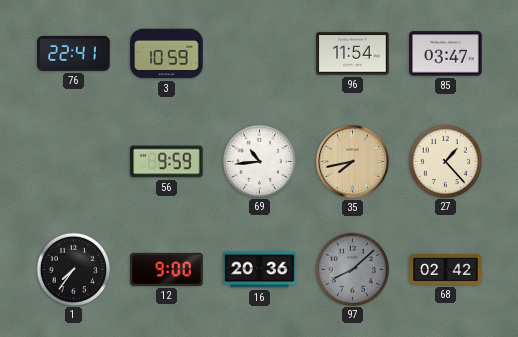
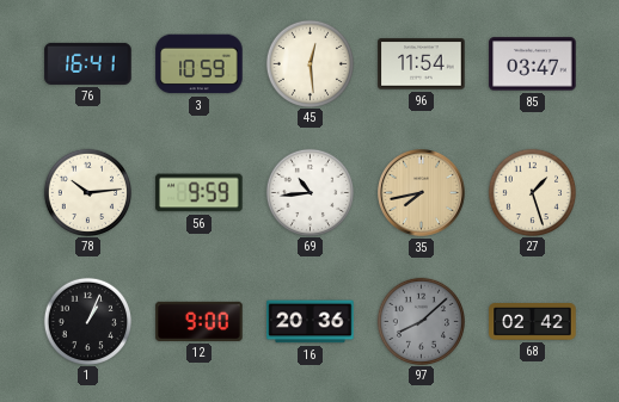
76: 22:41 -> 16:41
45: none -> 12:29
78: none -> 10:14
27: 1:23 -> 1:27
1: 7:36 -> 1:04
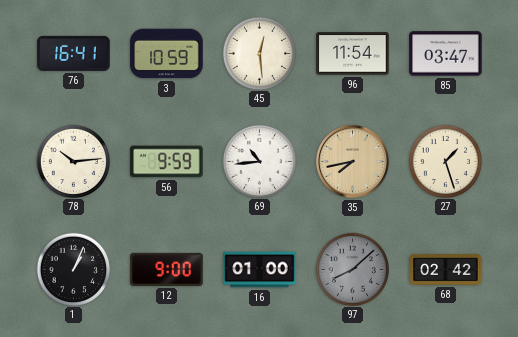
16: 20:36 -> 01:00
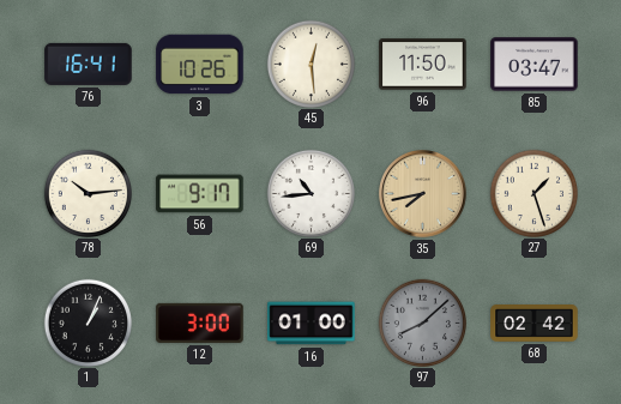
3: 10:59 -> 10:26
96: 11:54 -> 11:50
56: 9:59 -> 9:17
12: 9:00 -> 3:00
